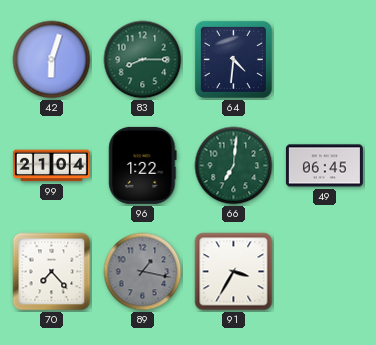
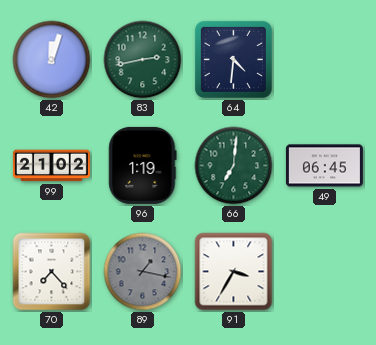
42: 6:03 -> 12:03
83: 8:15 -> 2:43
99: 21:04 -> 21:02
96: 1:22 -> 1:19
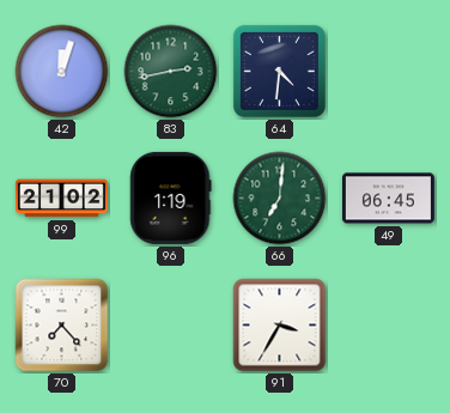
89: 1:17 -> none
